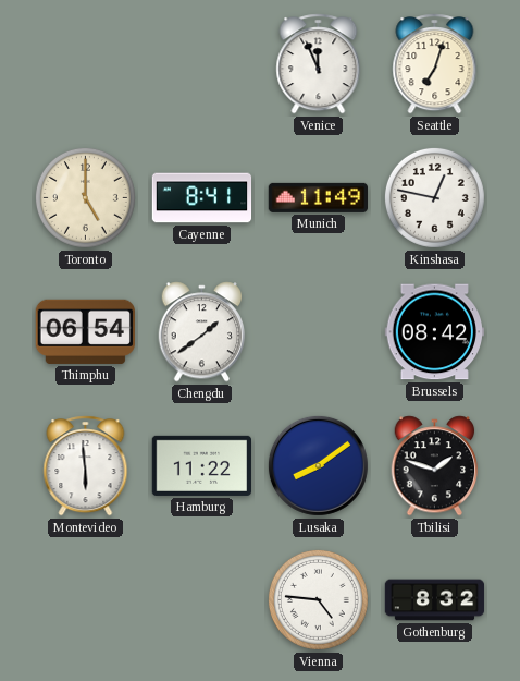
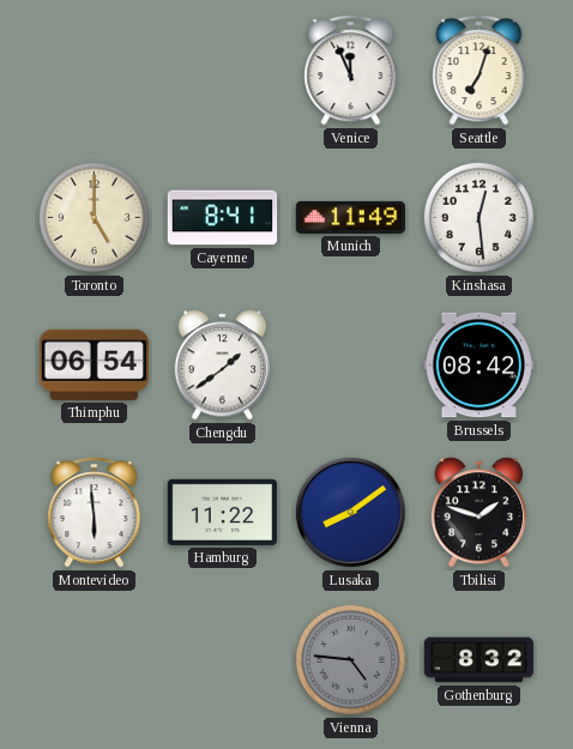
Kinshasa: 12:47 -> 12:29
Vienna dial: white -> grey
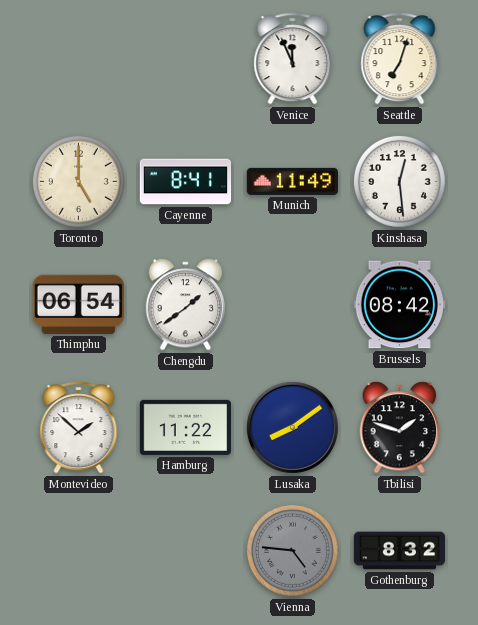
Montevideo: 5:59 -> 1:52
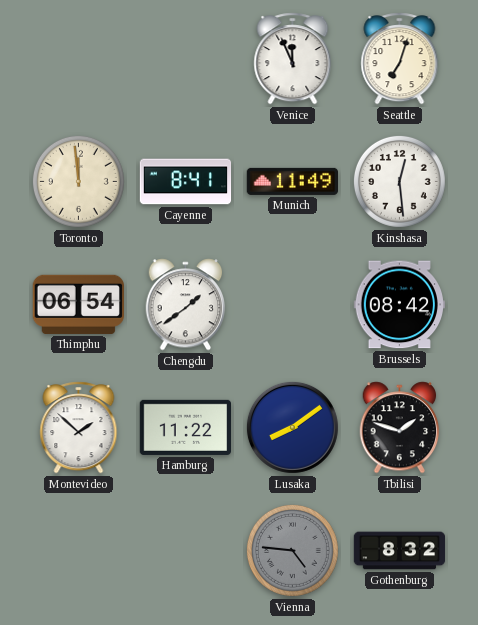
Toronto: 5:00 -> 11:59
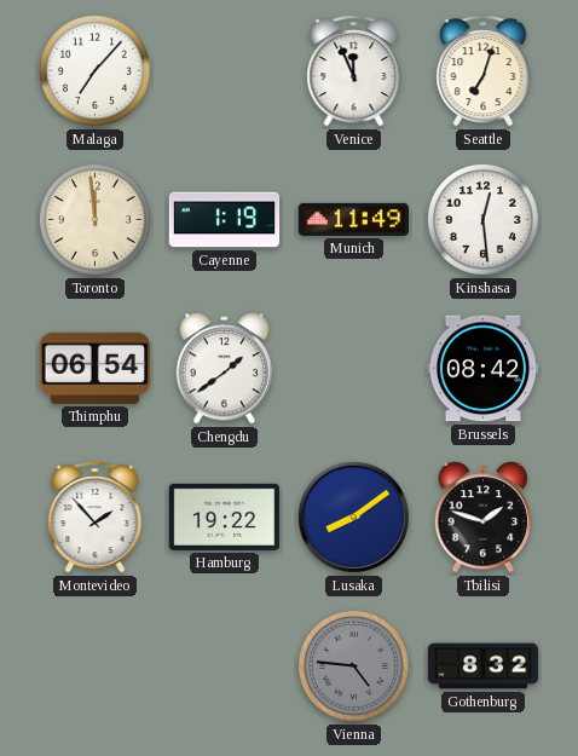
Malaga: none -> 7:07
Cayenne: 8:41 -> 1:19
Montevideo: 1:52 -> 1:53
Hamburg: 11:22 -> 19:22
